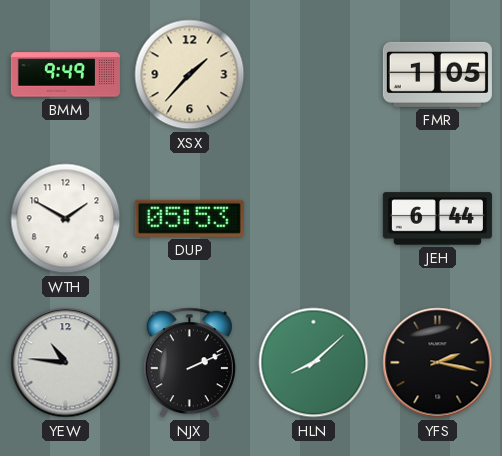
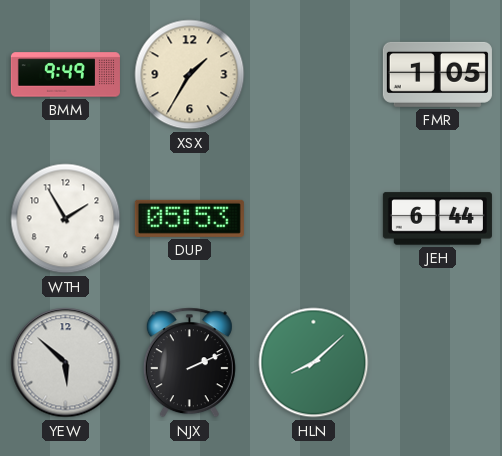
XSX: 1:37 -> 1:35
WTH: 1:50 -> 1:55
YEW: 10:46 -> 5:52
YFS: 2:17 -> none
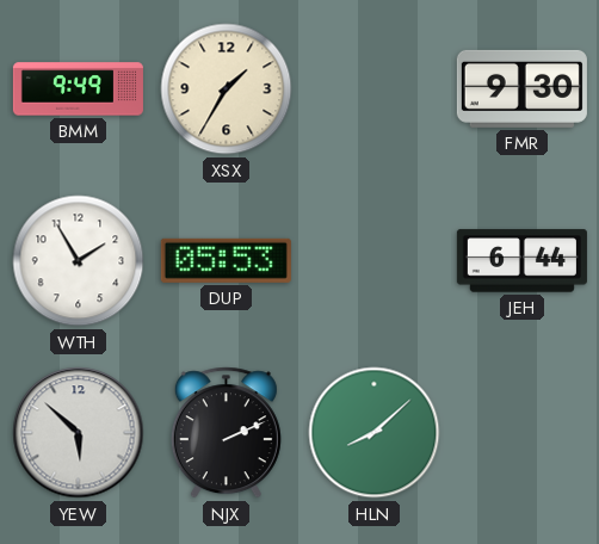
FMR: 1:05 -> 9:30
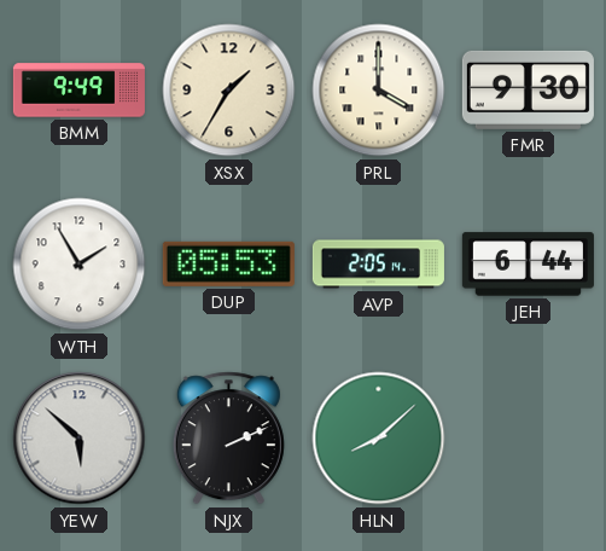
PRL: none -> 4:00
AVP: none -> 2:05
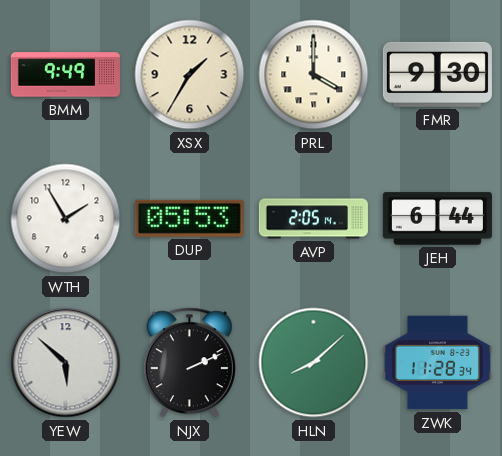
ZWK: none -> 11:28
